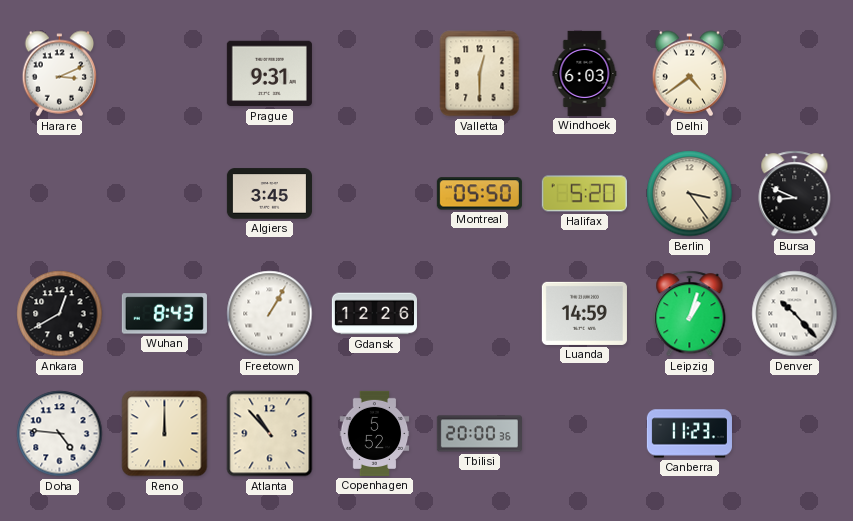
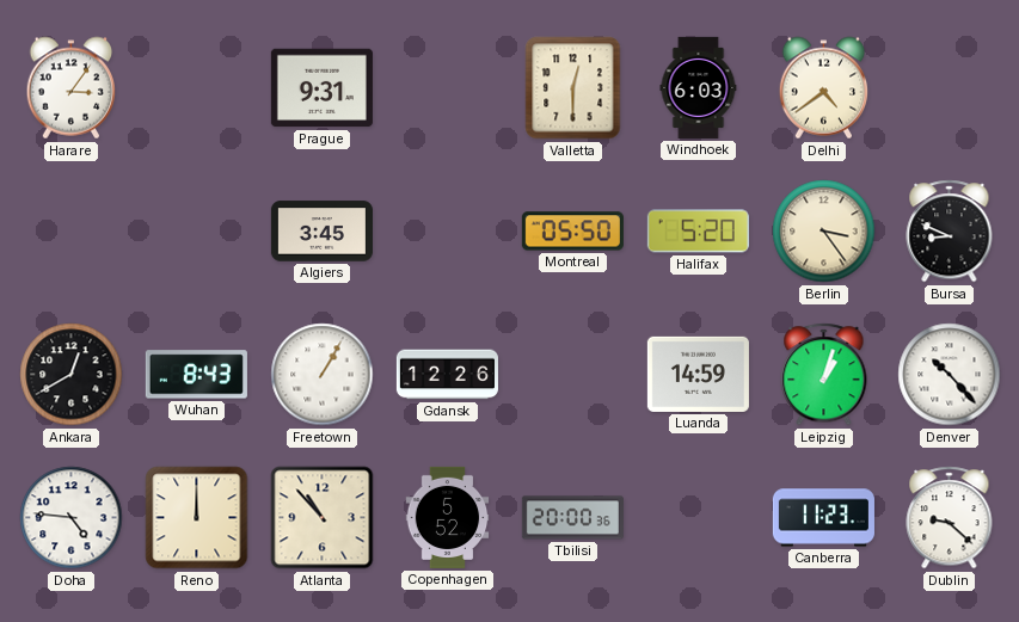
Harare: 3:11 -> 3:06
Dublin: none -> 9:22
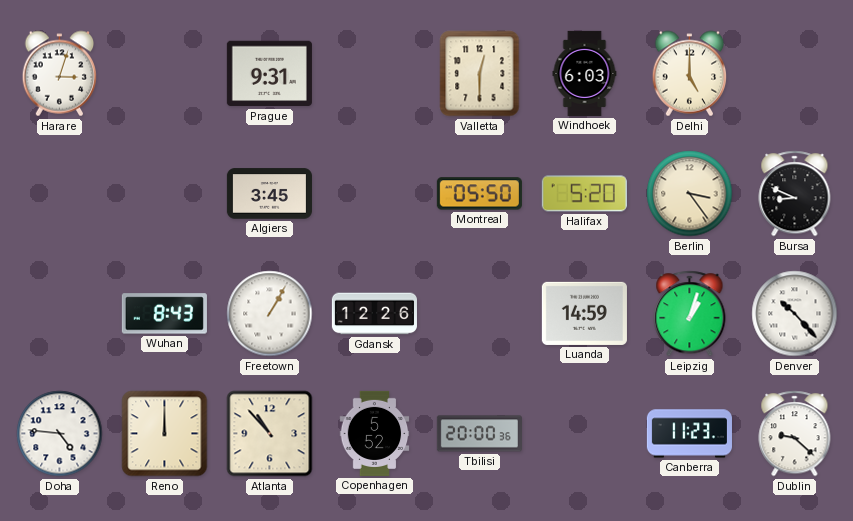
Harare: 3:06 -> 3:03
Delhi: 4:39 -> 5:00
Ankara: 12:40 -> none
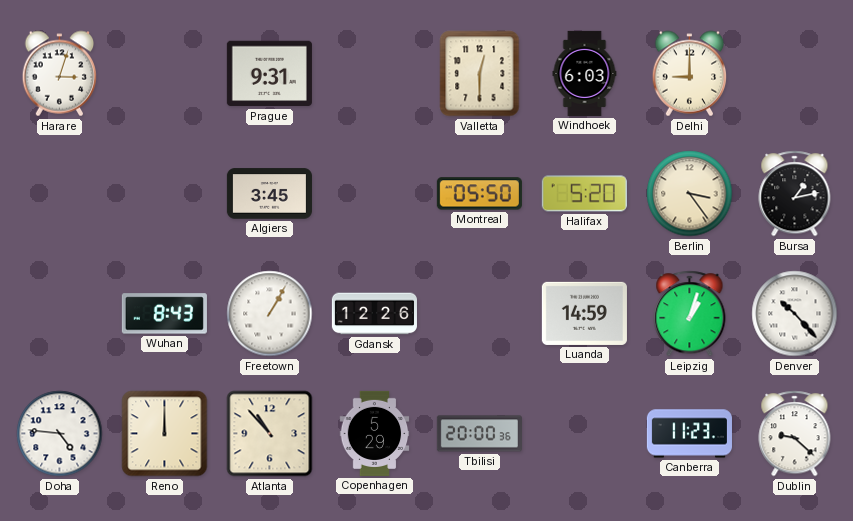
Delhi: 5:00 -> 9:00
Bursa: 8:49 -> 1:13
Copenhagen: 5:52 -> 5:29
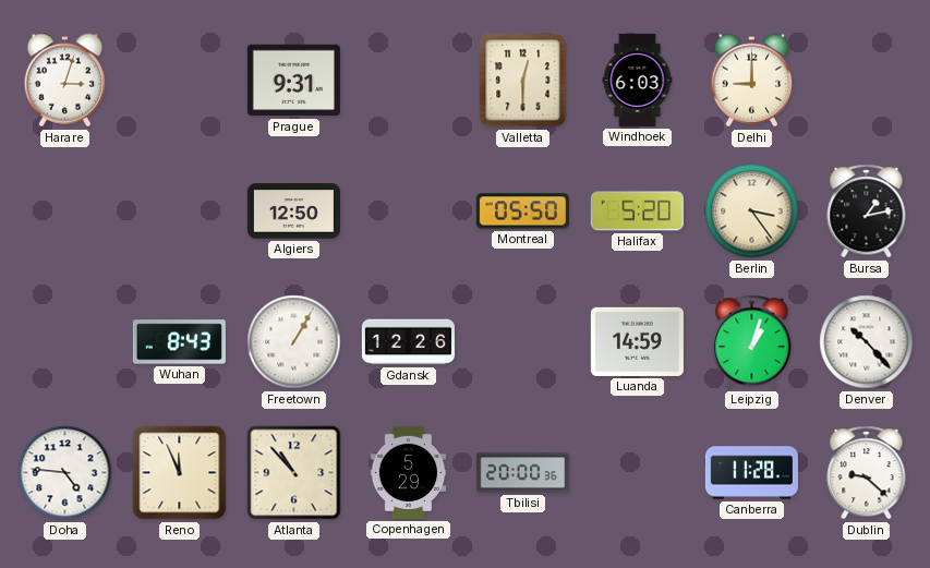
Algiers: 3:45 -> 12:50
Reno: 12:00 -> 11:56
Canberra: 11:23 -> 11:28
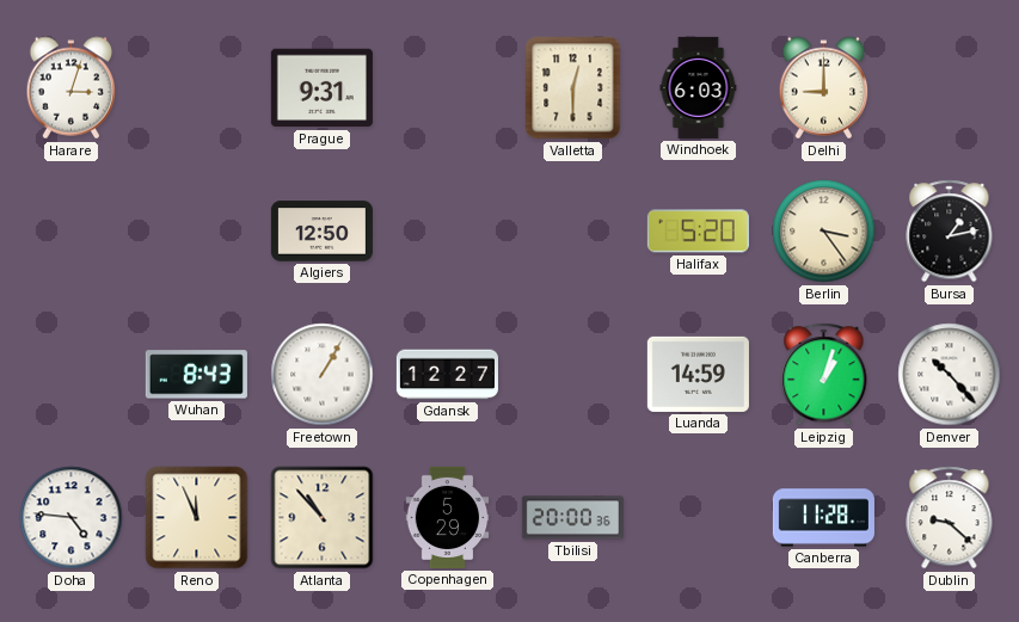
Montreal: 05:50 -> none
Gdansk: 12:26 -> 12:27
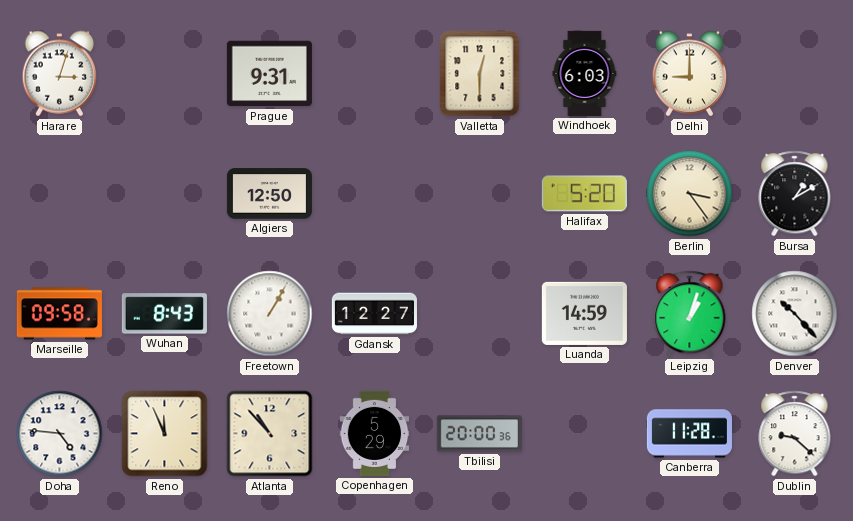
Bursa: 1:13 -> 1:10
Marseille: none -> 09:58
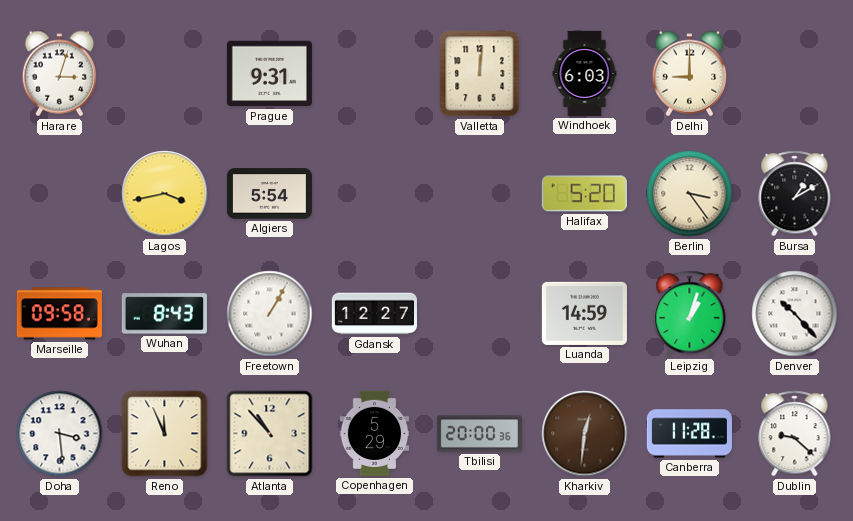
Valletta: 12:30 -> 12:01
Lagos: none -> 3:43
Algiers: 12:50 -> 5:54
Doha: 4:46 -> 3:29
Kharkiv: none -> 12:31
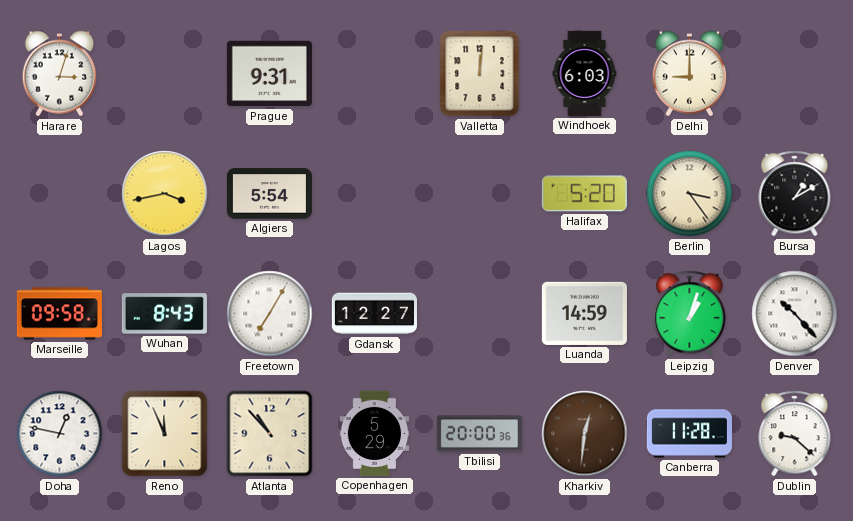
Freetown: 1:05 -> 7:05
Doha: 3:29 -> 12:47
